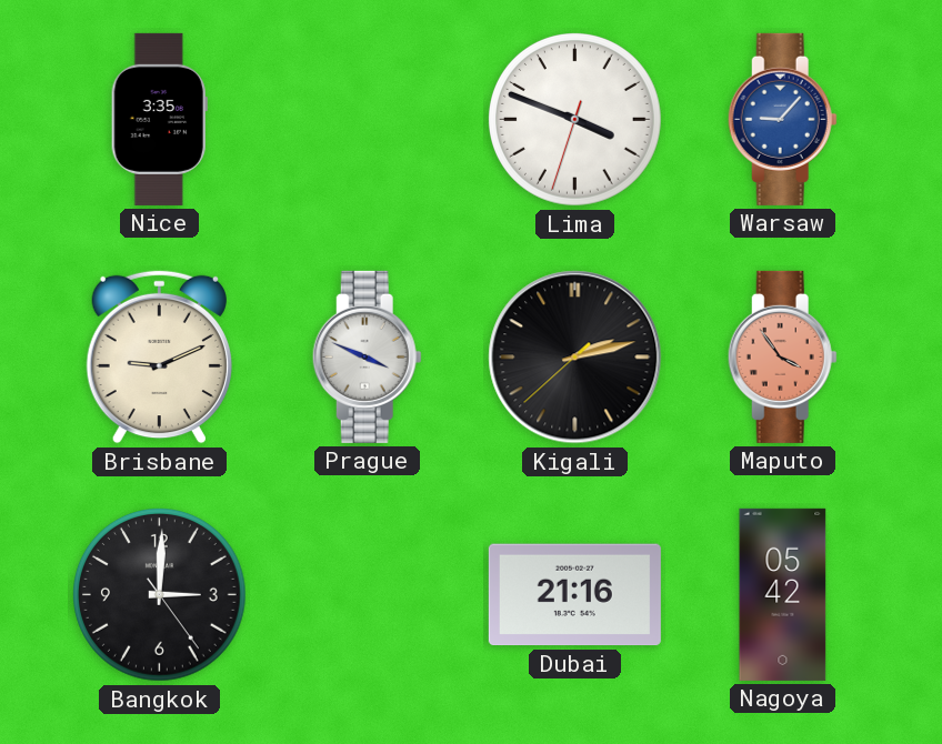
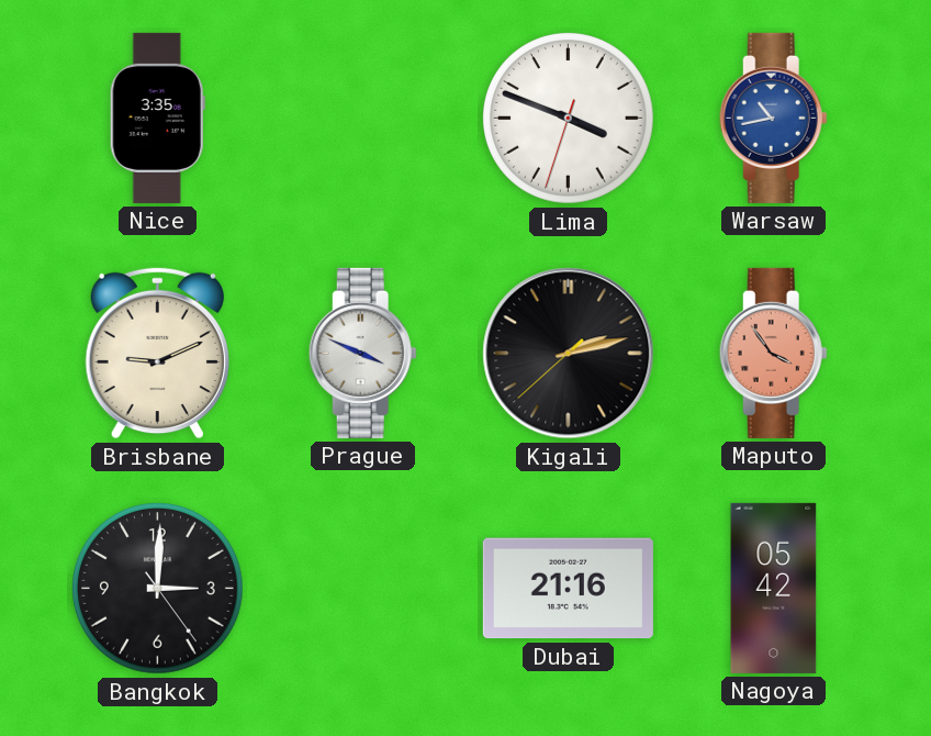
Warsaw: 9:07 -> 10:43
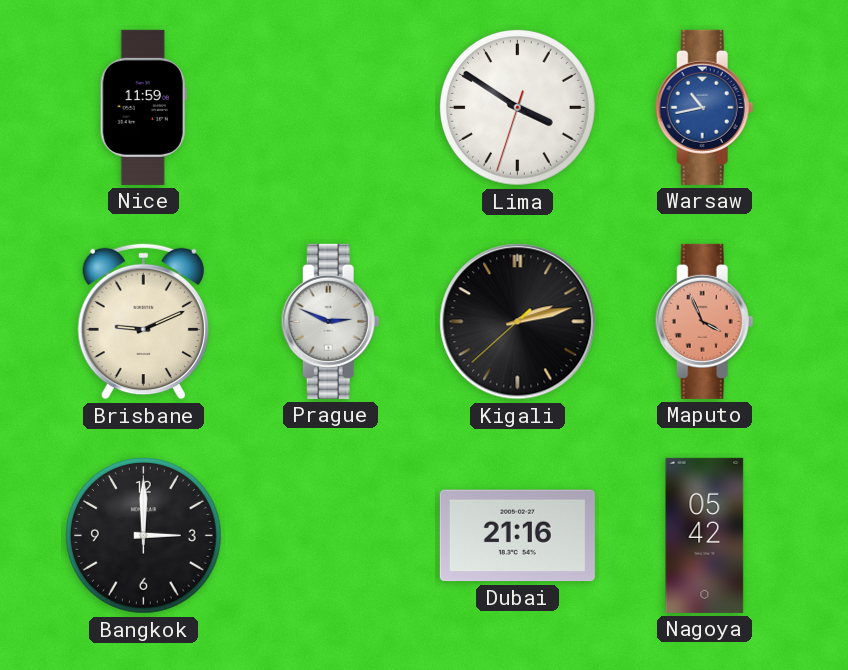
Nice: 3:35 -> 11:59
Lima: 3:48 -> 3:50
Prague: 3:49 -> 2:49
Maputo: 3:54 -> 3:56
Bangkok: 3:00:24 -> 3:00:00
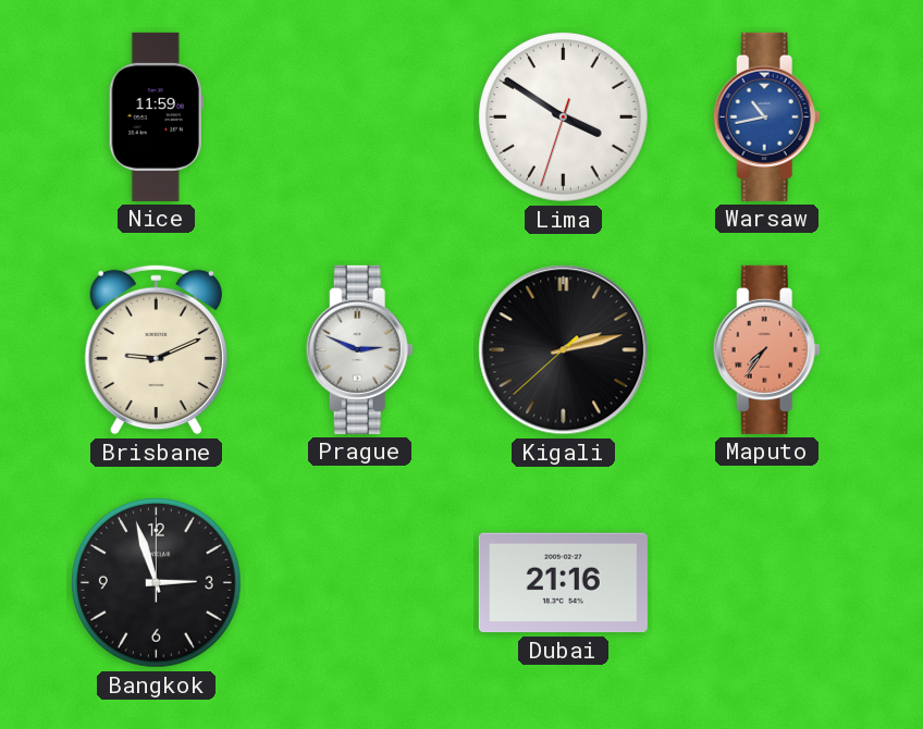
Maputo: 3:56 -> 7:36
Bangkok: 3:00 -> 2:57
Nagoya: 05:42 -> none
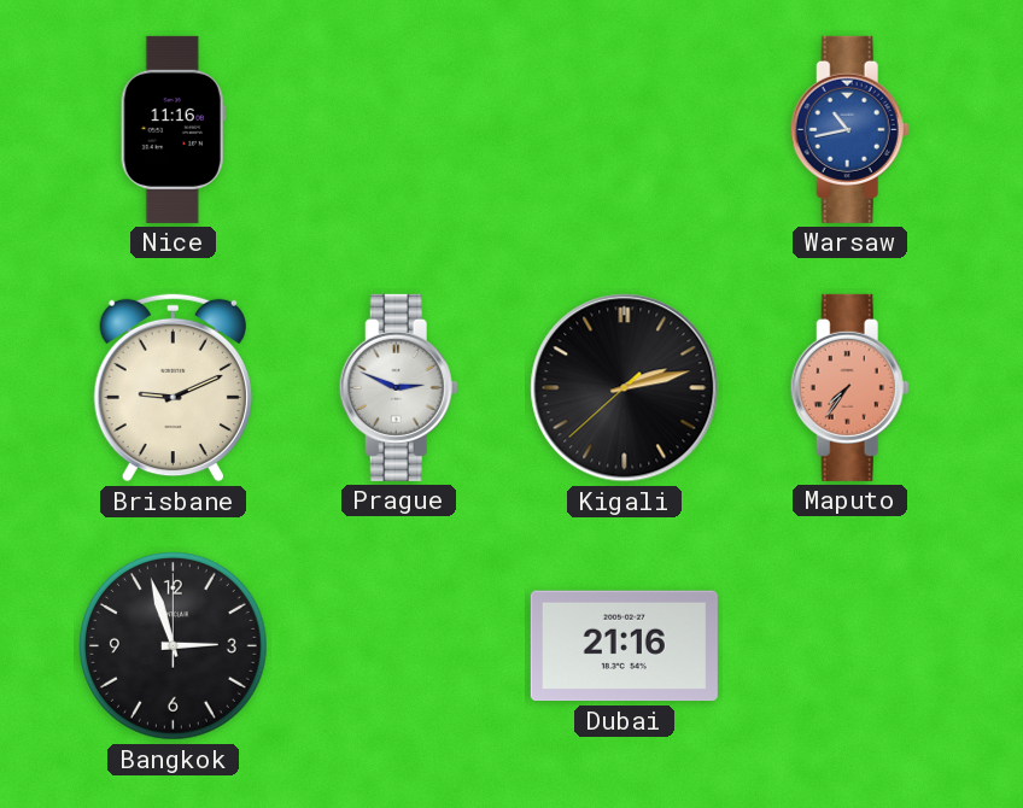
Nice: 11:59 -> 11:16
Lima: 3:50 -> none
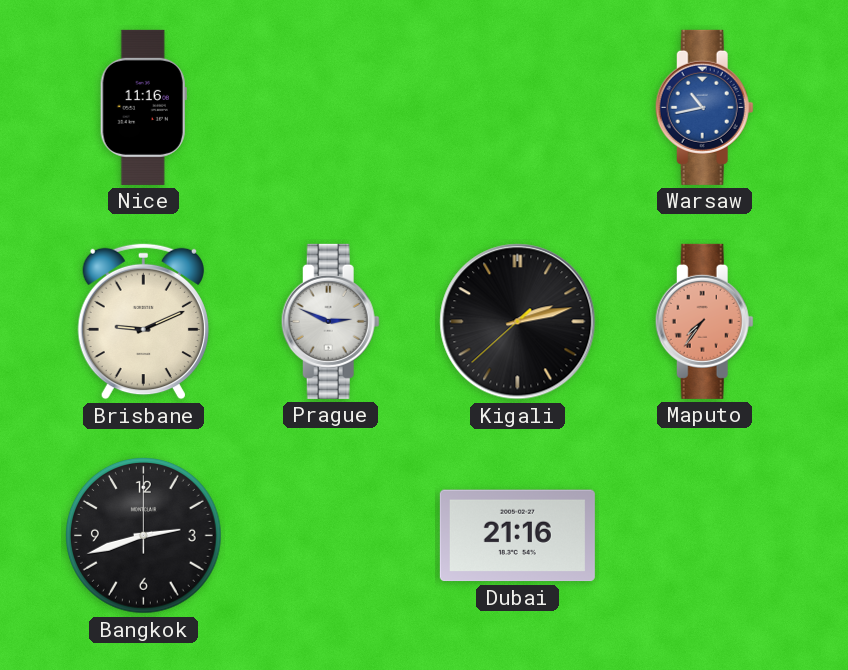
Bangkok: 2:57 -> 2:42
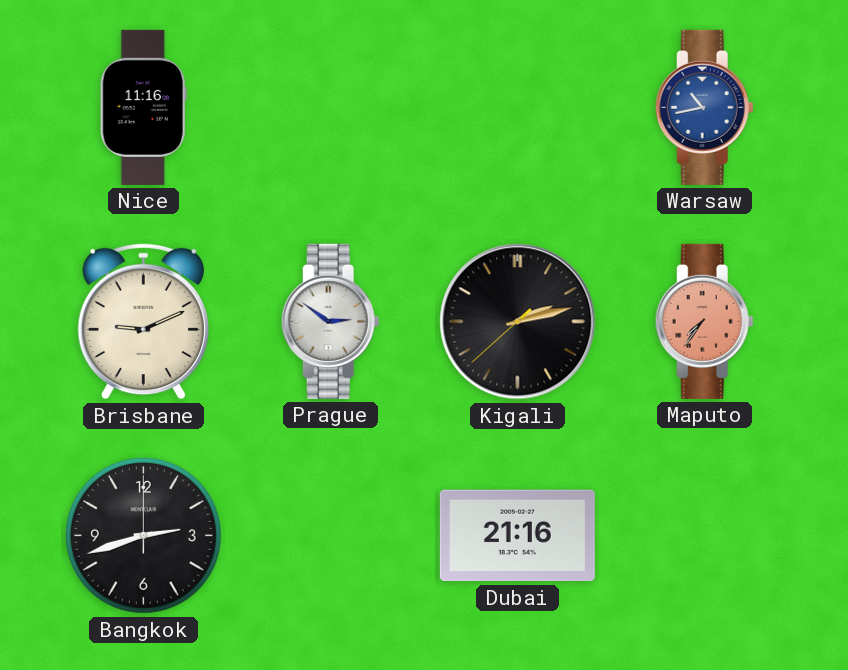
Prague: 2:49 -> 2:51
